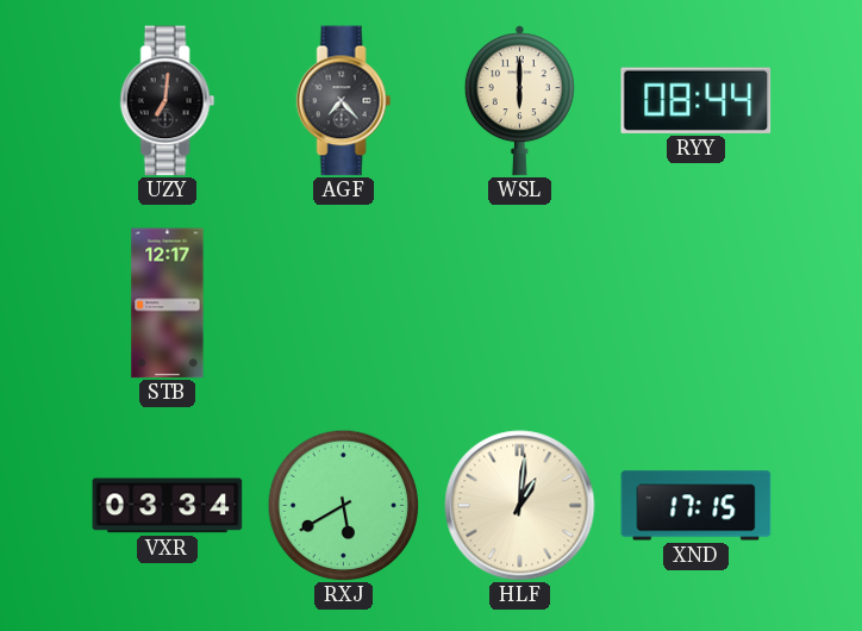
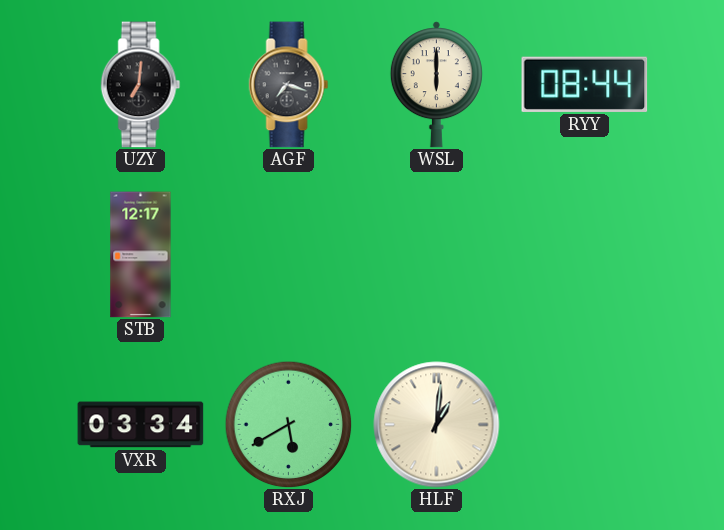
AGF: 7:23 -> 7:18
XND: 17:15 -> none
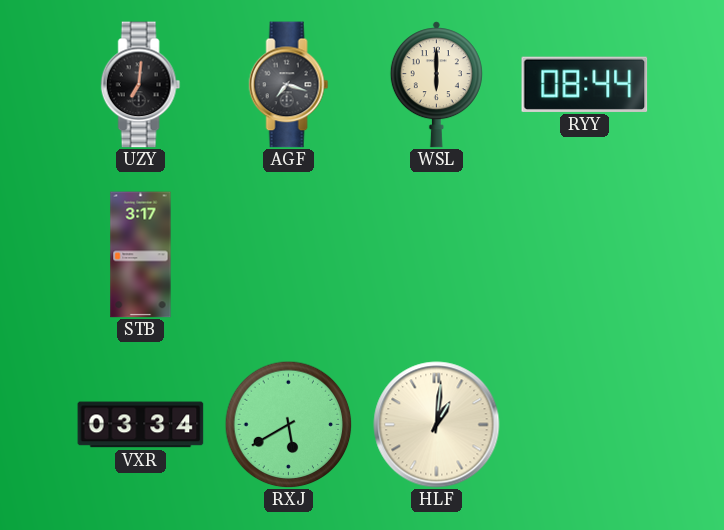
STB: 12:17 -> 3:17
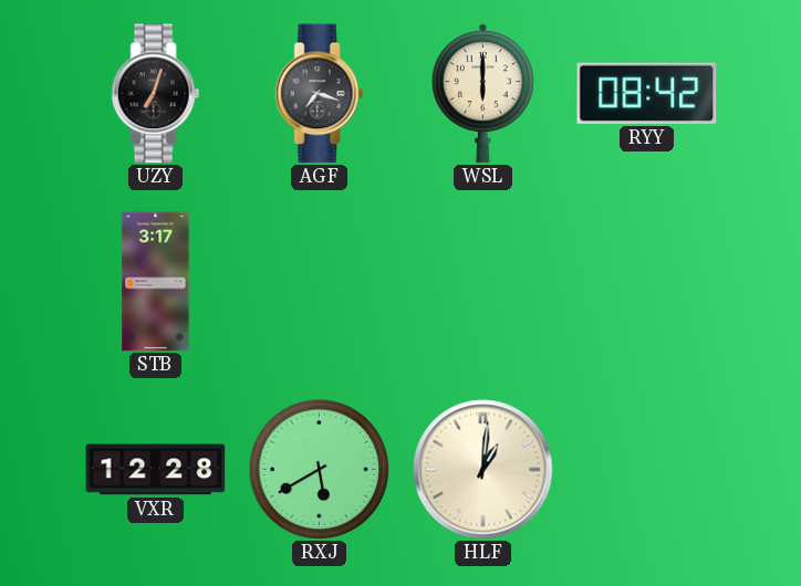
UZY: 7:01 -> 7:03
RYY: 08:44 -> 08:42
VXR: 03:34 -> 12:28
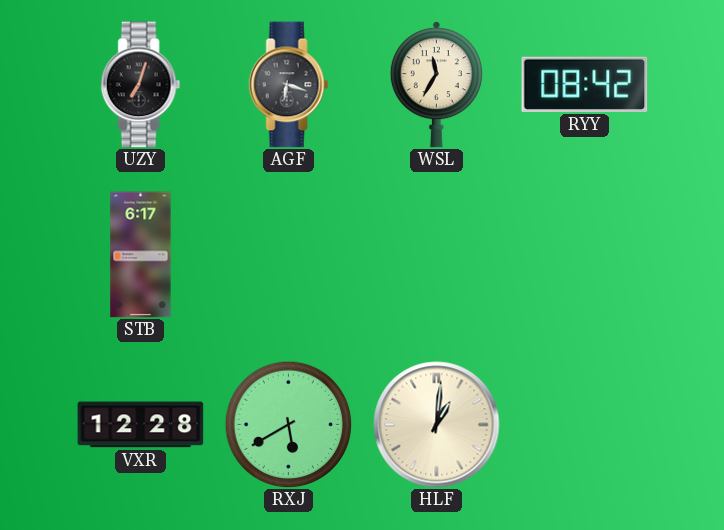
AGF: 7:18 -> 6:18
WSL: 6:00 -> 11:35
STB: 3:17 -> 6:17
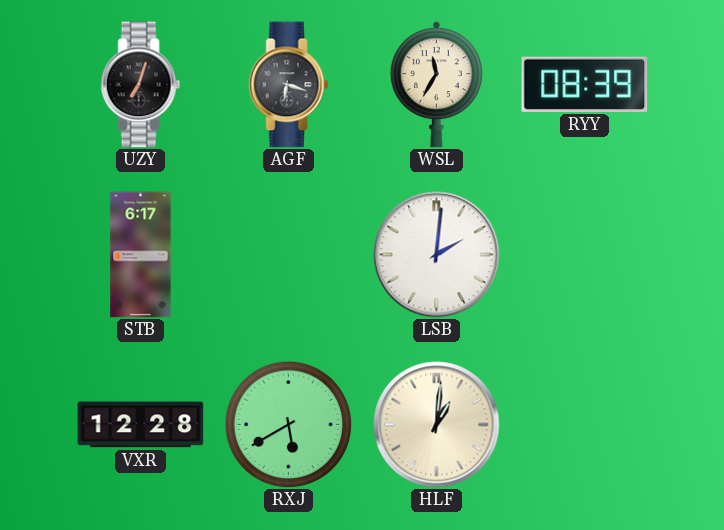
RYY: 08:42 -> 08:39
LSB: none -> 2:01
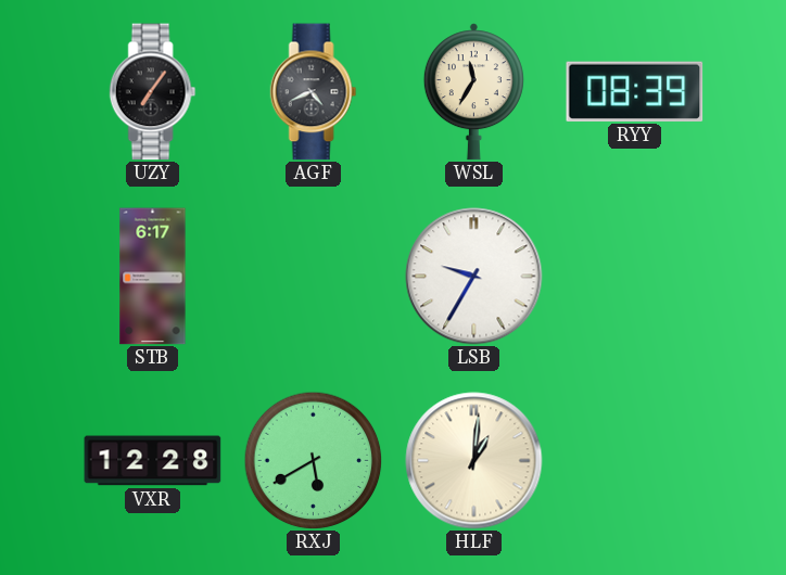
UZY: 7:03 -> 7:06
AGF: 6:18 -> 4:41
LSB: 2:01 -> 9:35
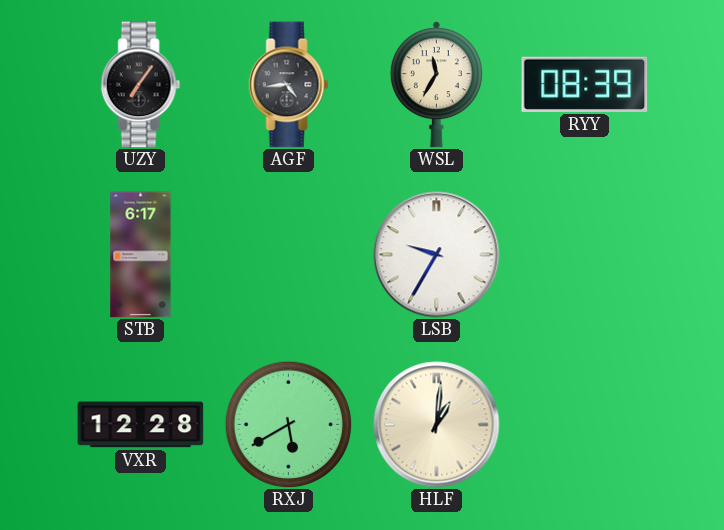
AGF: 4:41 -> 4:44
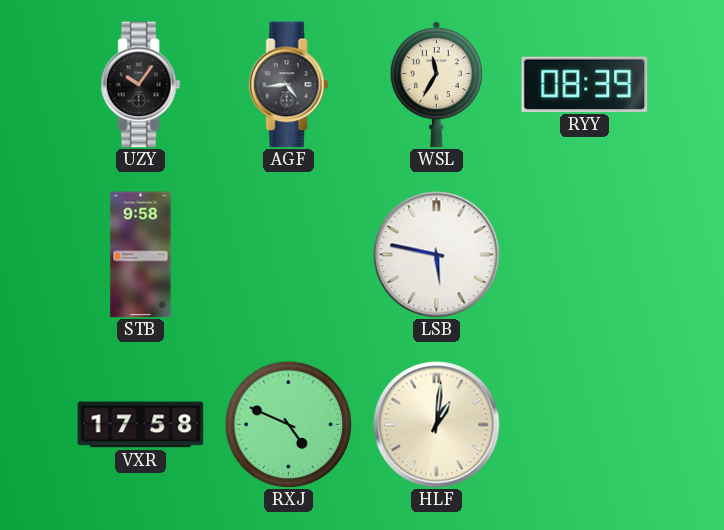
UZY: 7:06 -> 10:06
STB: 6:17 -> 9:58
LSB: 9:35 -> 5:47
VXR: 12:28 -> 17:58
RXJ: 5:40 -> 4:49
